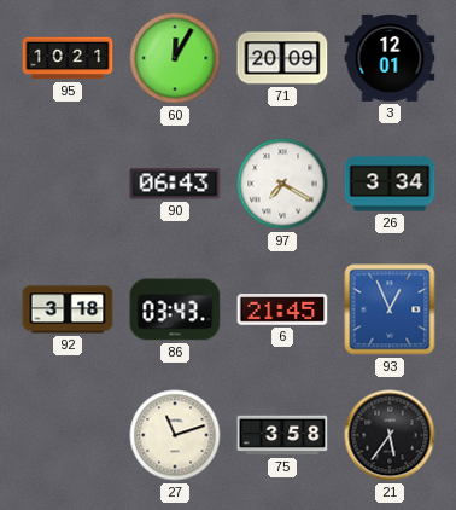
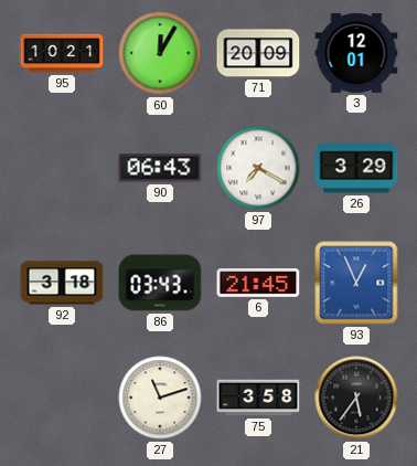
26: 3:34 -> 3:29
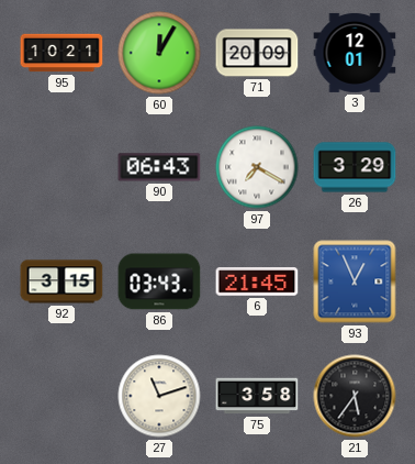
92: 3:18 -> 3:15
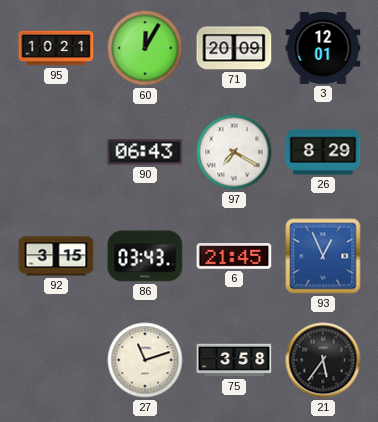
26: 3:29 -> 8:29
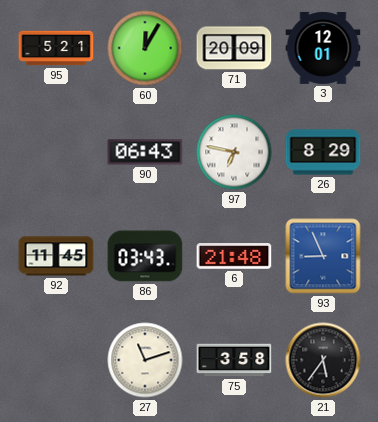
95: 10:21 -> 5:21
97: 7:20 -> 6:47
92: 3:15 -> 11:45
6: 21:45 -> 21:48
93: 12:56 -> 8:56
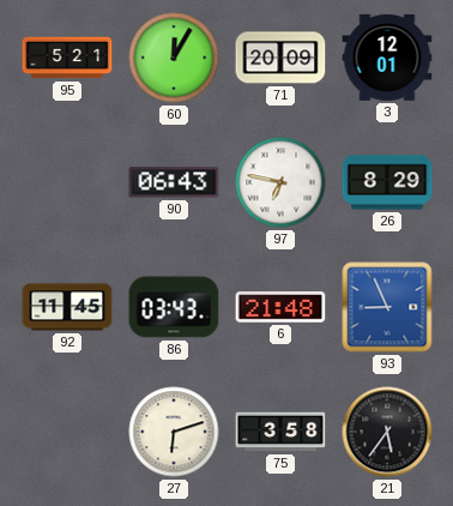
27: 11:12 -> 6:12
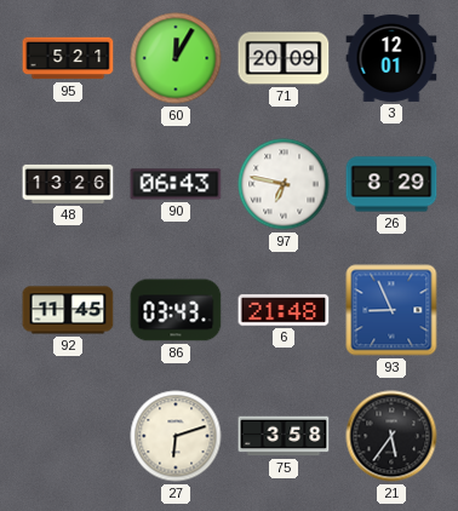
48: none -> 13:26
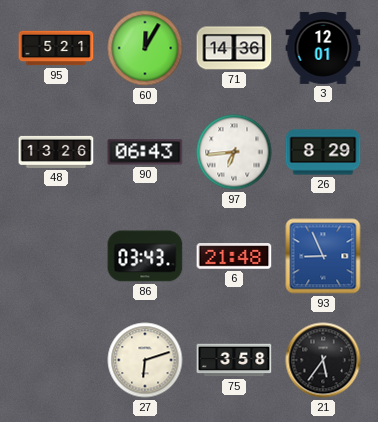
71: 20:09 -> 14:36
97: 6:47 -> 6:44
92: 11:45 -> none
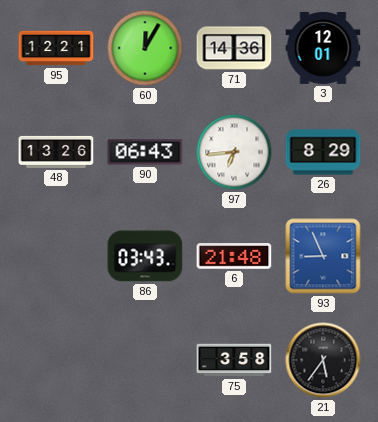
95: 5:21 -> 12:21
27: 6:12 -> none
